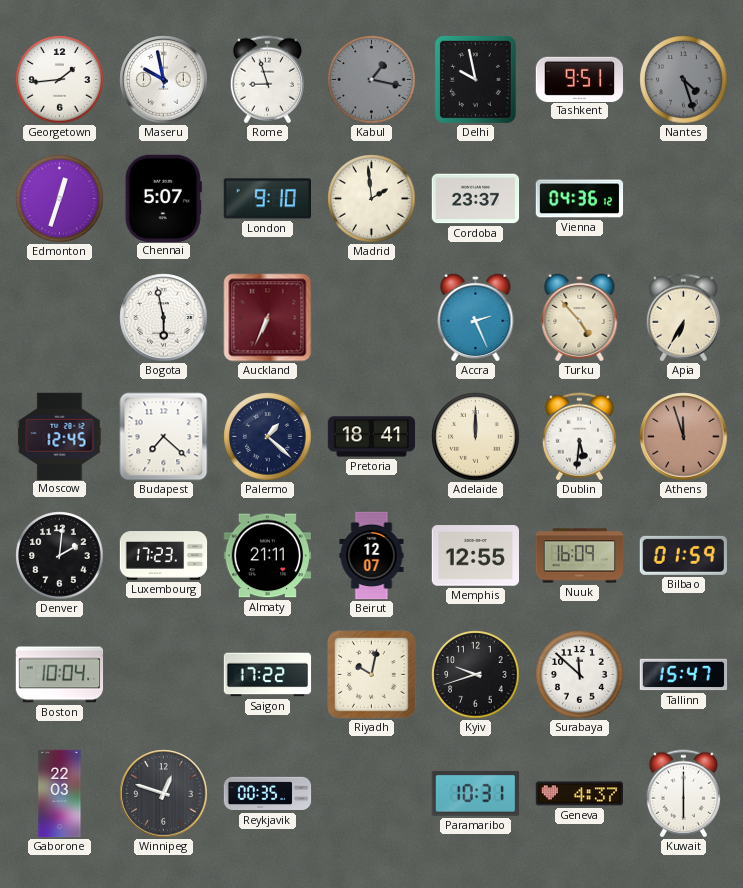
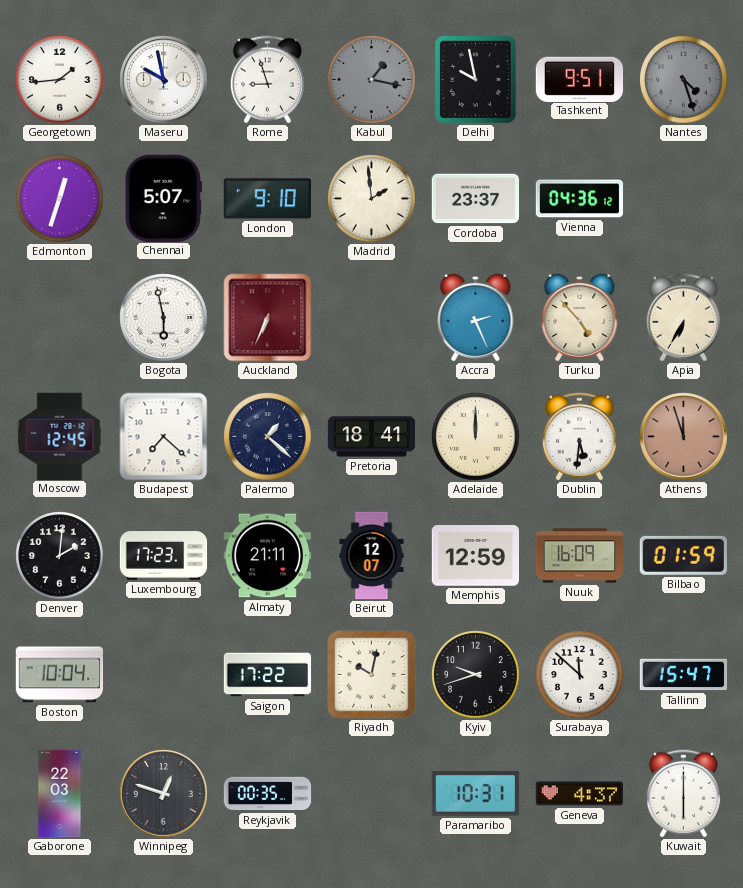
Memphis: 12:55 -> 12:59
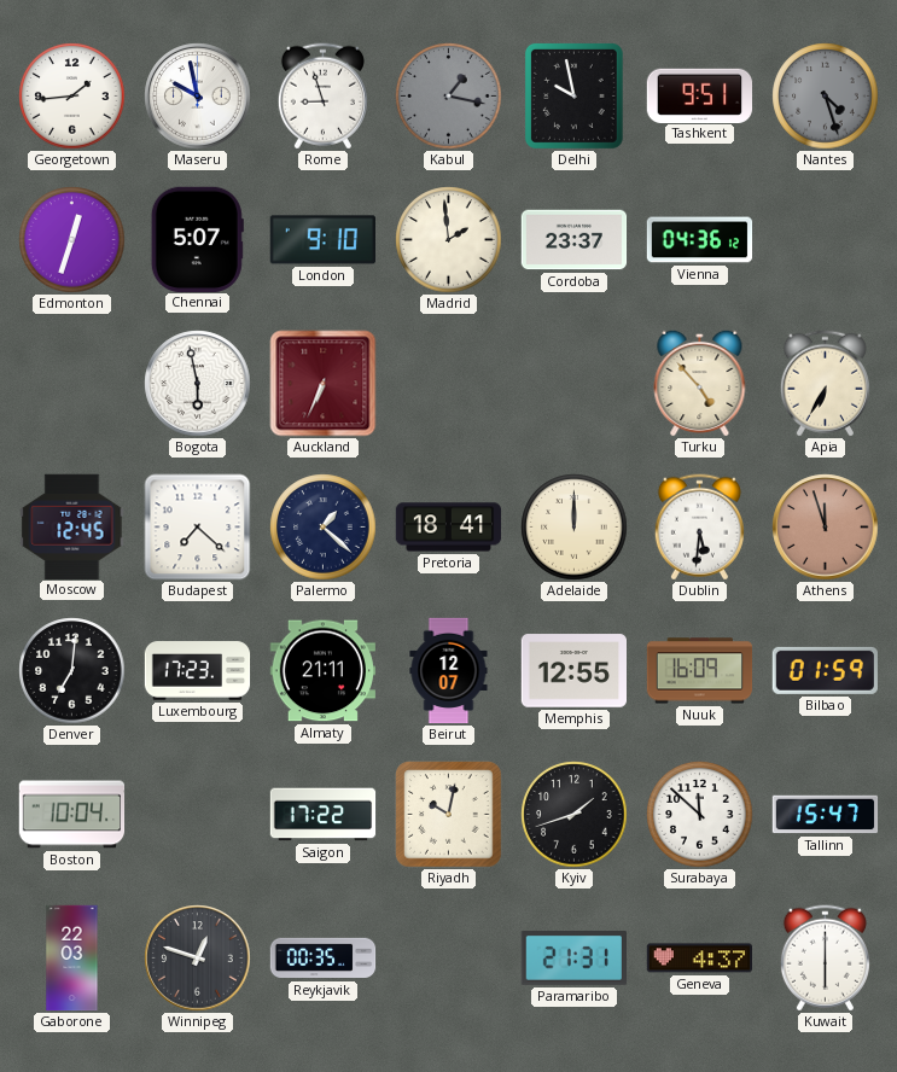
Accra: 2:26 -> none
Denver: 2:01 -> 7:01
Memphis: 12:59 -> 12:55
Kyiv: 9:42 -> 1:42
Paramaribo: 10:31 -> 21:31
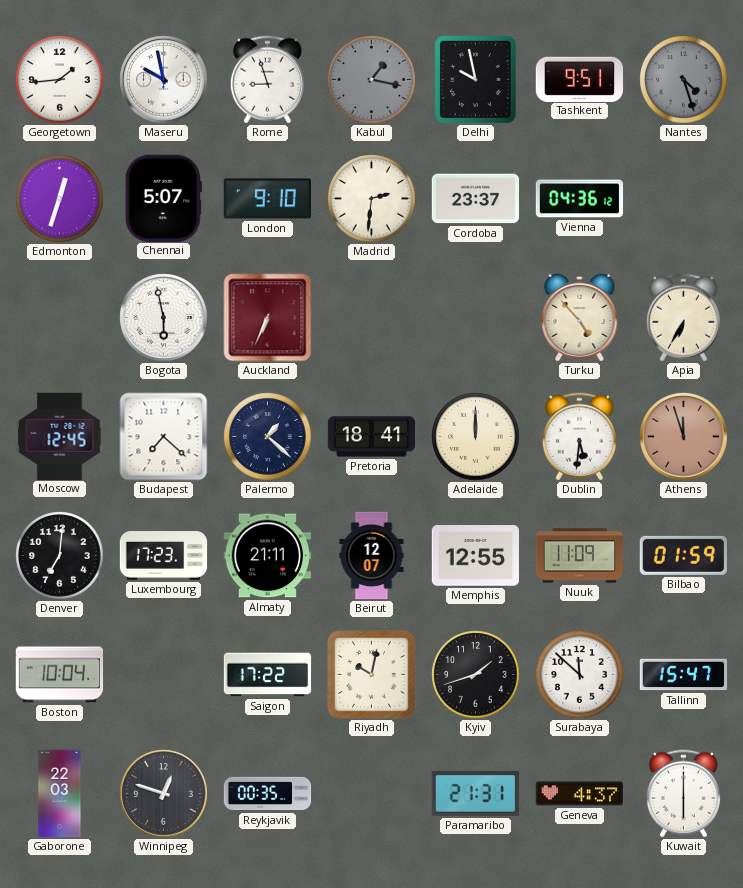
Madrid: 1:59 -> 2:31
Nuuk: 16:09 -> 11:09
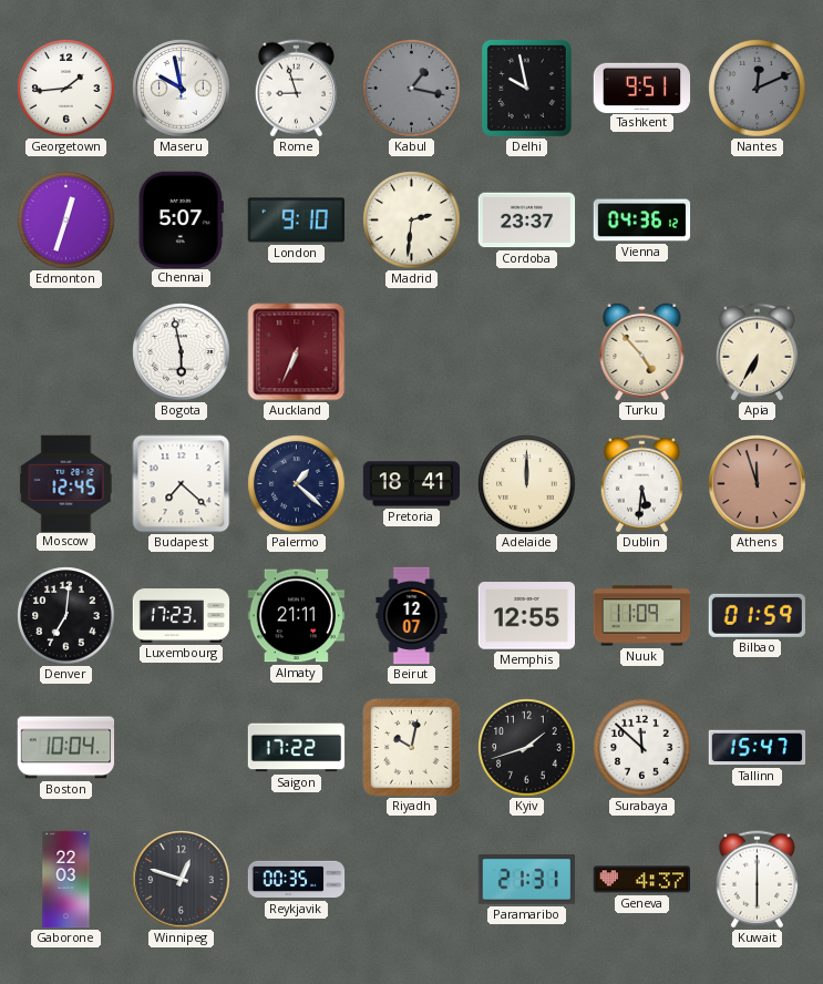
Nantes: 4:27 -> 12:11
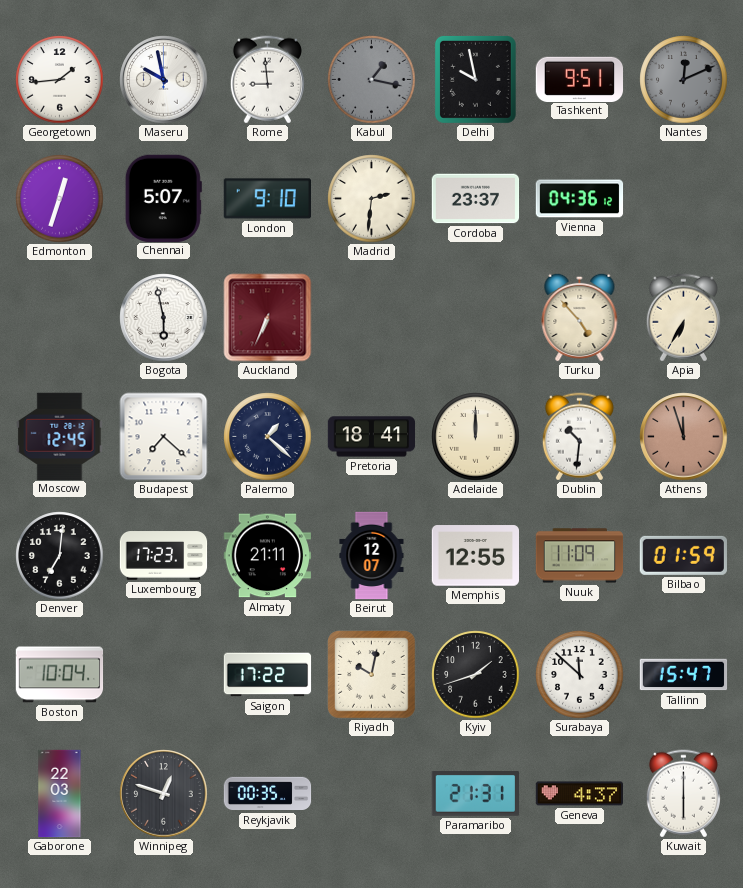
Rome: 8:57 -> 8:59
Dublin: 5:31 -> 10:31
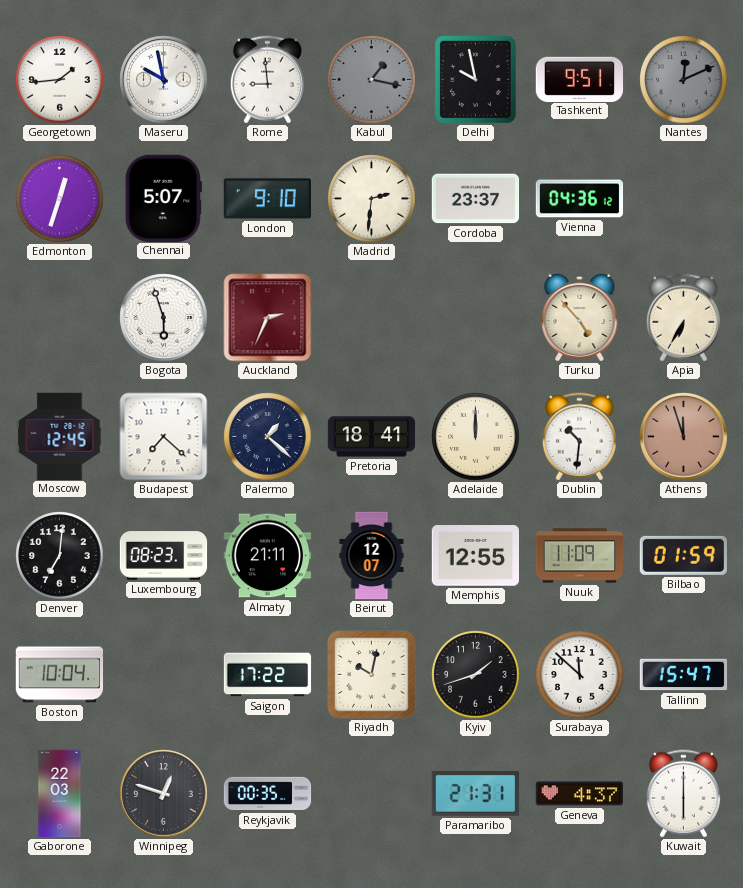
Bogota: 5:58 -> 5:57
Auckland: 6:34 -> 2:34
Luxembourg: 17:23 -> 08:23
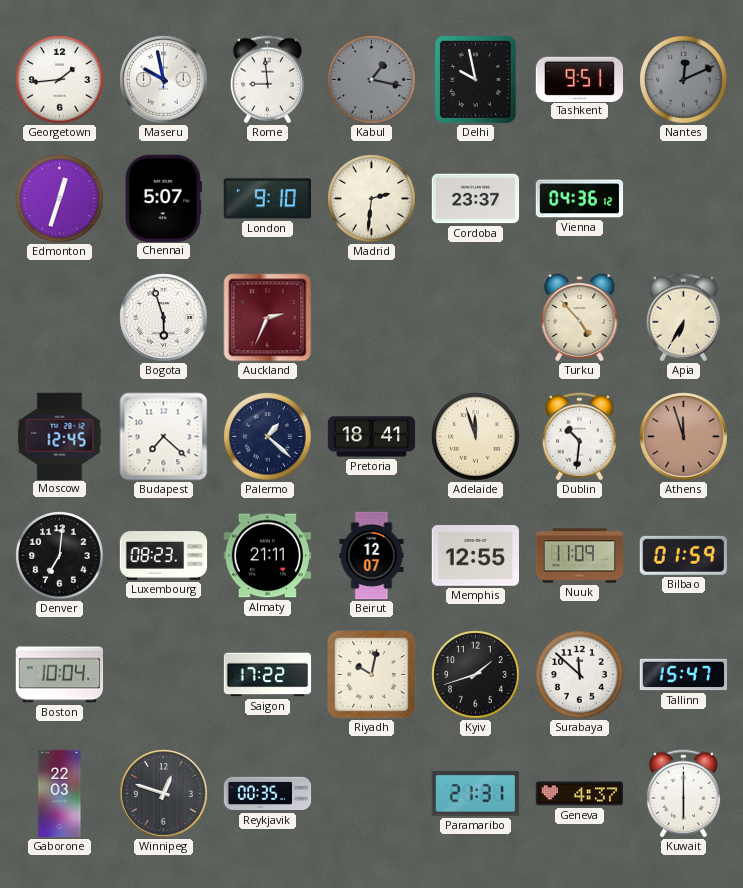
Adelaide: 12:00 -> 11:57
